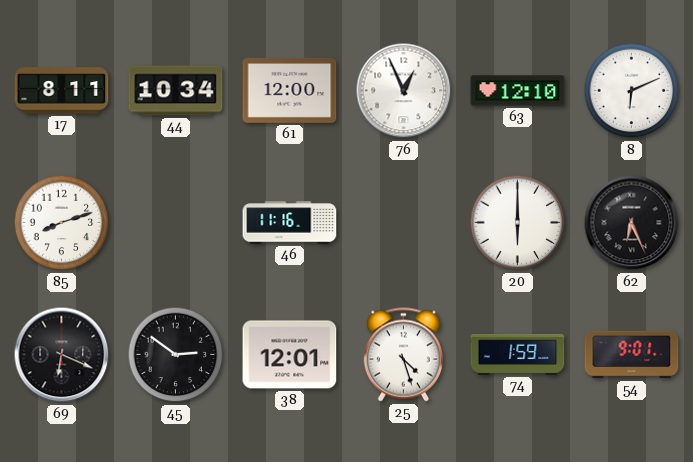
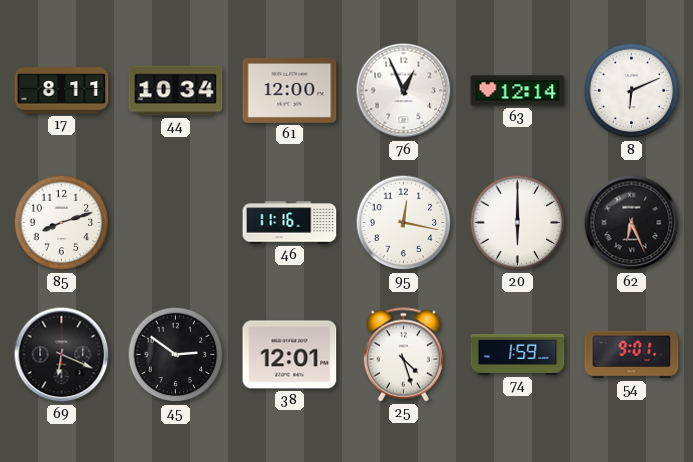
63: 12:10 -> 12:14
95: none -> 12:17
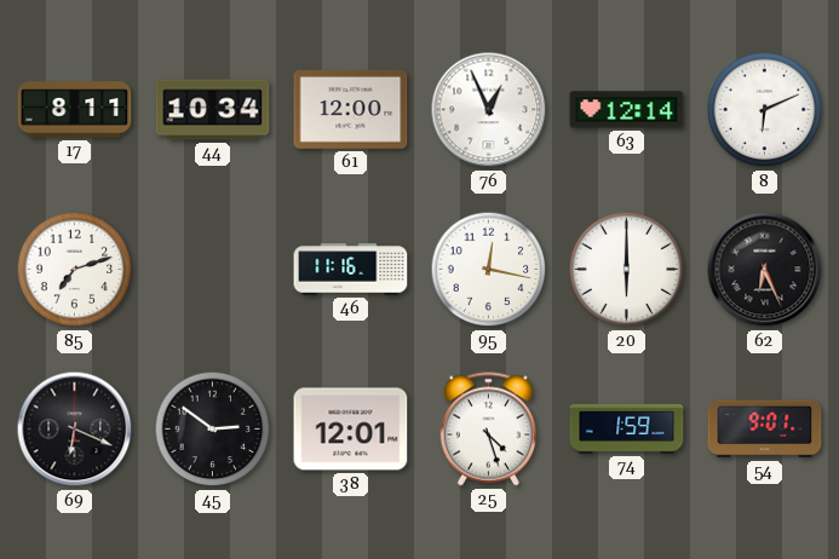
85: 8:12 -> 7:12
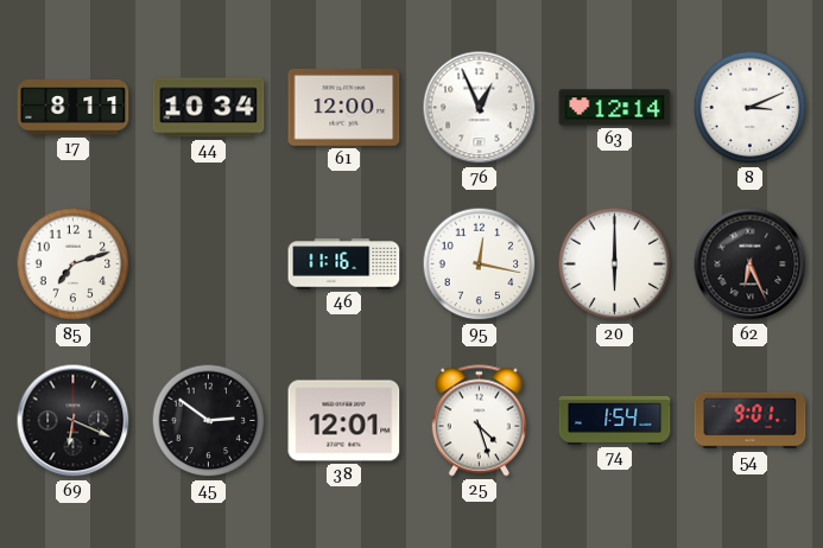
8: 6:11 -> 3:11
74: 1:59 -> 1:54
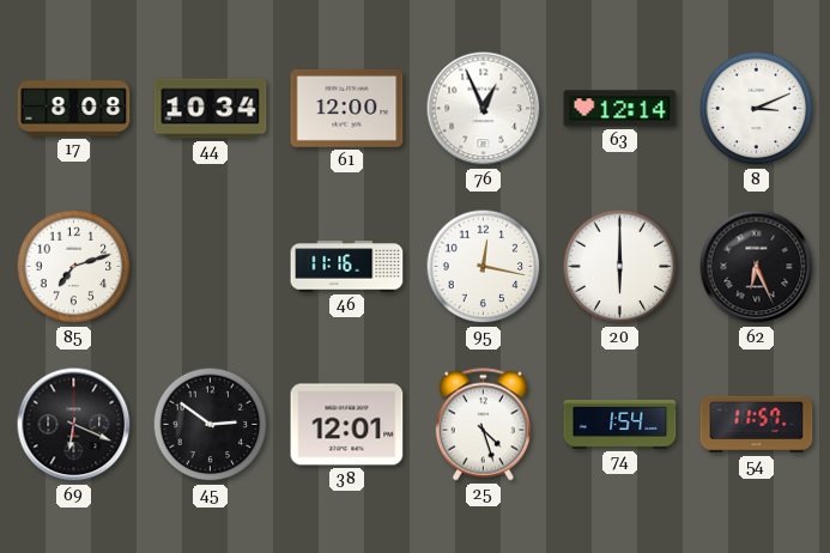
17: 8:11 -> 8:08
54: 9:01 -> 11:57
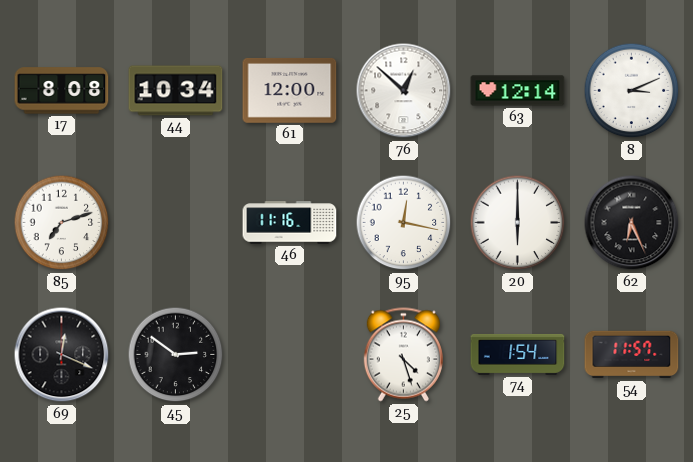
76: 12:56 -> 12:52
69: 6:19 -> 12:19
38: 12:01 -> none
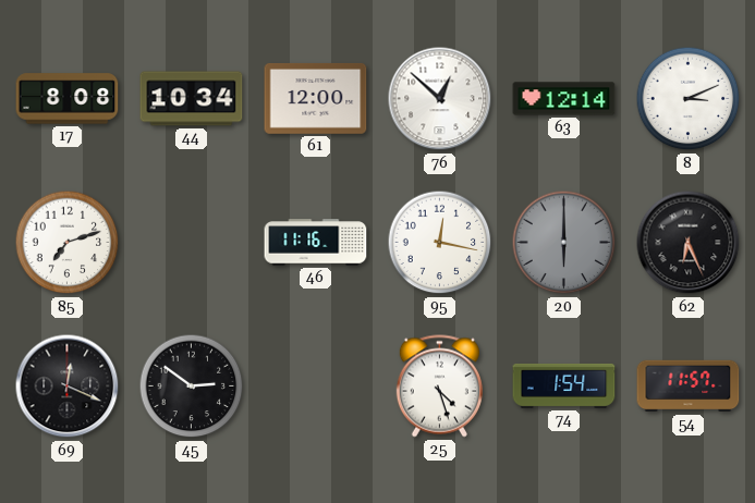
20 dial: white -> grey
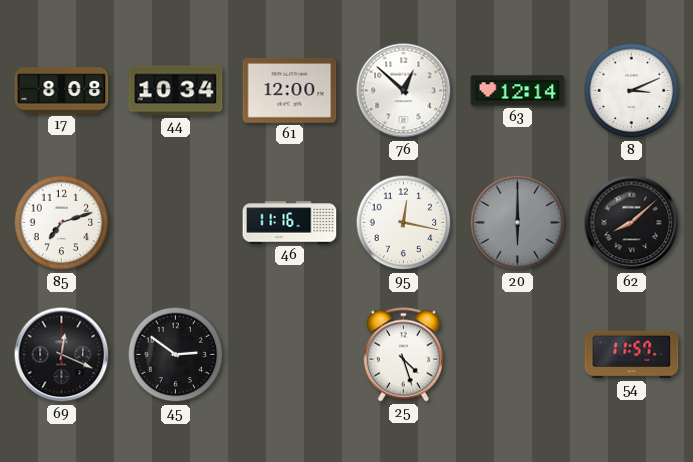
62: 6:26 -> 8:08
74: 1:54 -> none
